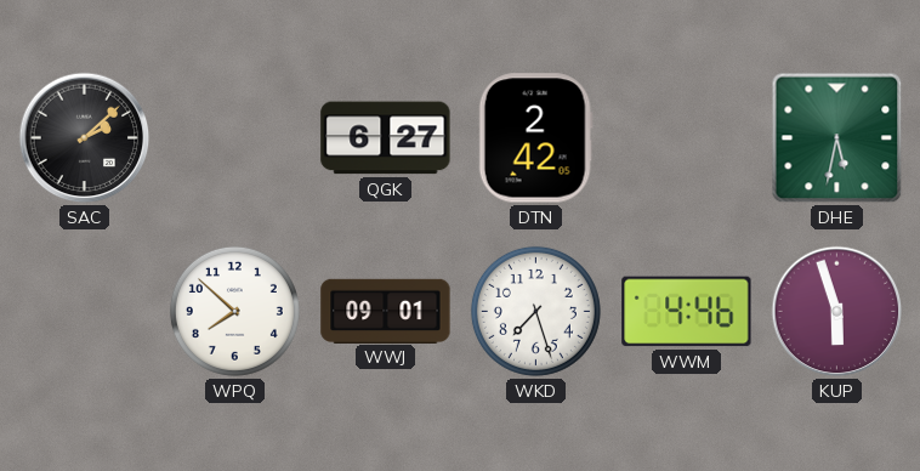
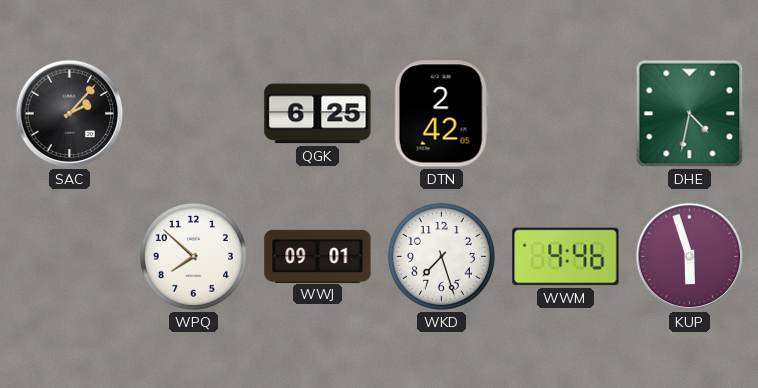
SAC: 2:08 -> 2:07
QGK: 6:27 -> 6:25
DHE: 5:32 -> 4:32
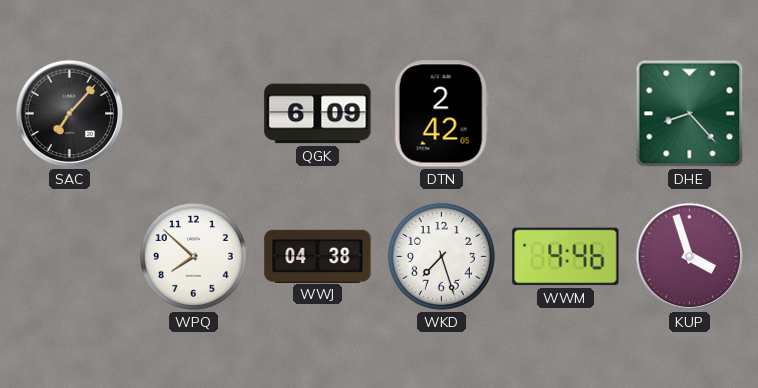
SAC: 2:07 -> 7:07
QGK: 6:25 -> 6:09
DHE: 4:32 -> 8:23
WWJ: 09:01 -> 04:38
KUP: 5:57 -> 3:57
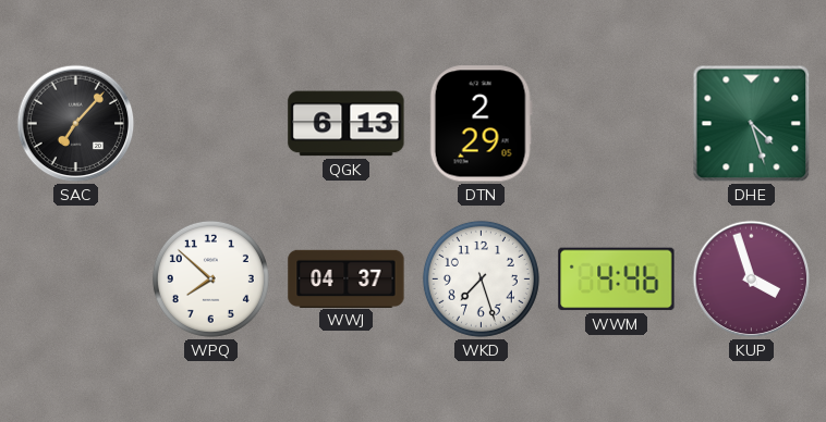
QGK: 6:09 -> 6:13
DTN: 2:42 -> 2:29
DHE: 8:23 -> 4:27
WWJ: 04:38 -> 04:37
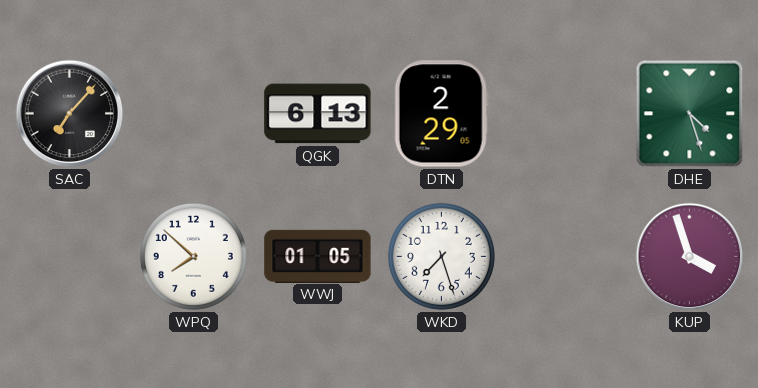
WWJ: 04:37 -> 01:05
WWM: 4:46 -> none
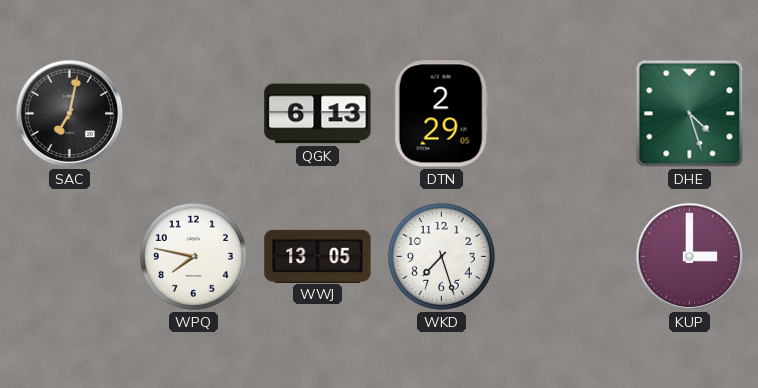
SAC: 7:07 -> 7:02
WPQ: 7:52 -> 7:47
WWJ: 01:05 -> 13:05
KUP: 3:57 -> 3:00
